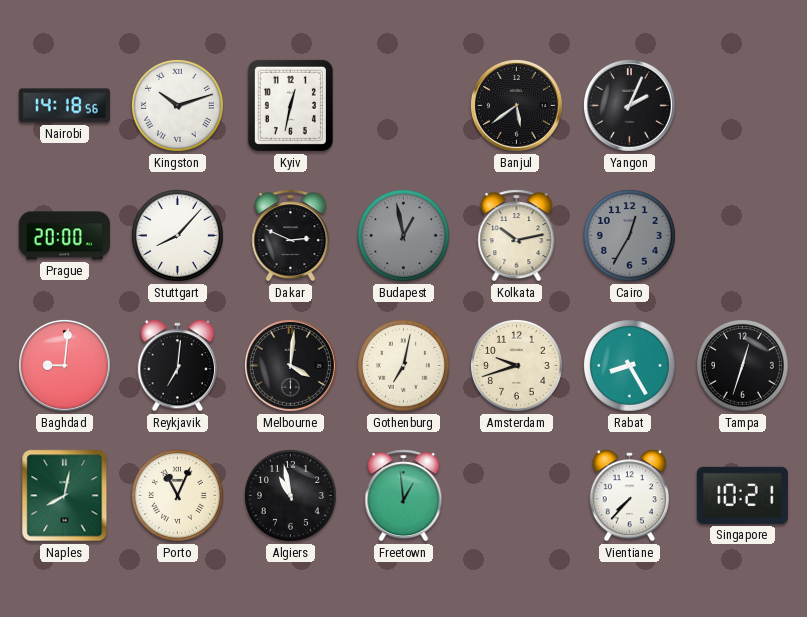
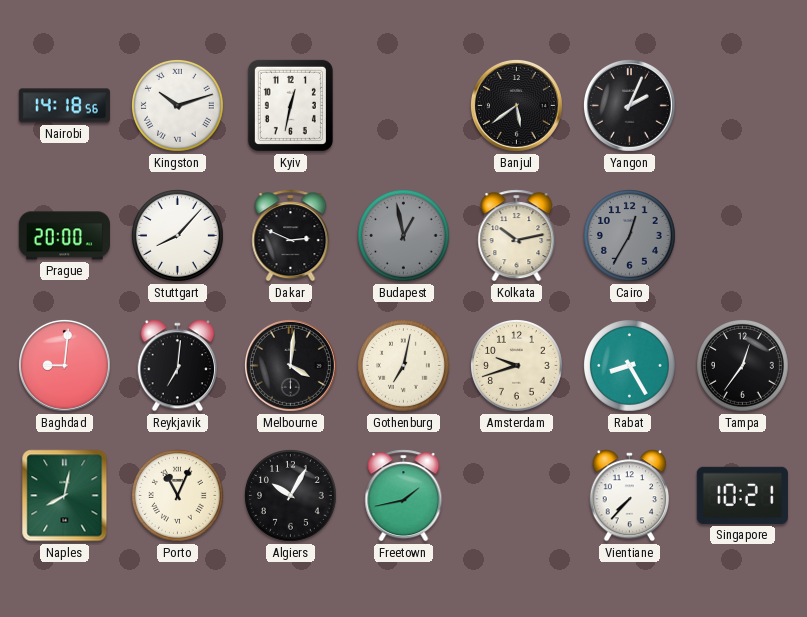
Tampa: 12:33 -> 12:36
Algiers: 10:58 -> 10:05
Freetown: 12:59 -> 1:43
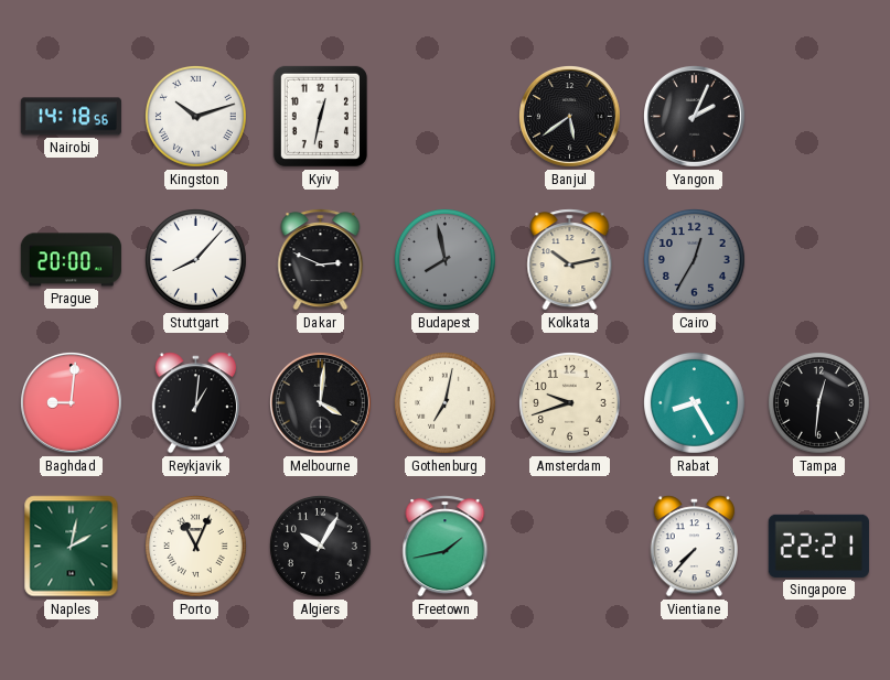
Budapest: 12:58 -> 7:58
Reykjavik: 7:01 -> 1:01
Tampa: 12:36 -> 12:31
Naples: 8:02 -> 2:02
Singapore: 10:21 -> 22:21
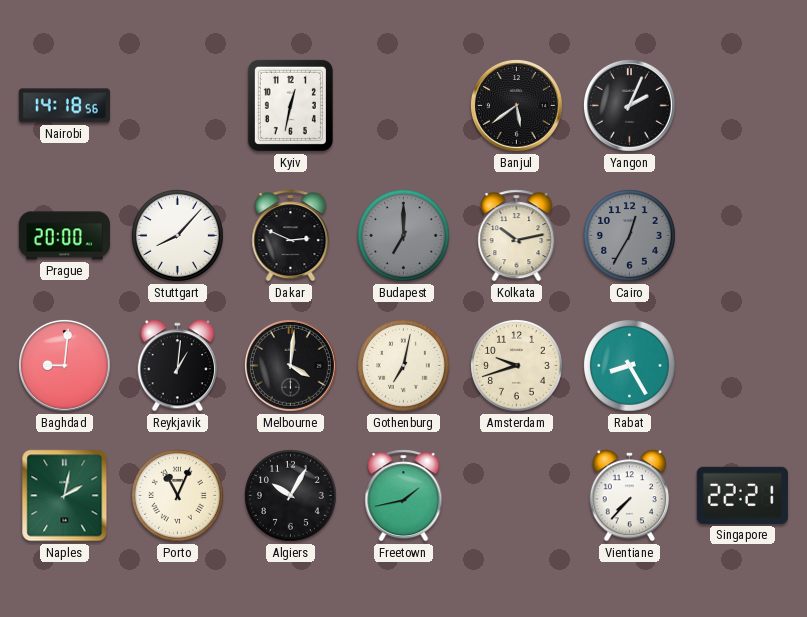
Kingston: 10:12 -> none
Budapest: 7:58 -> 7:00
Tampa: 12:31 -> none
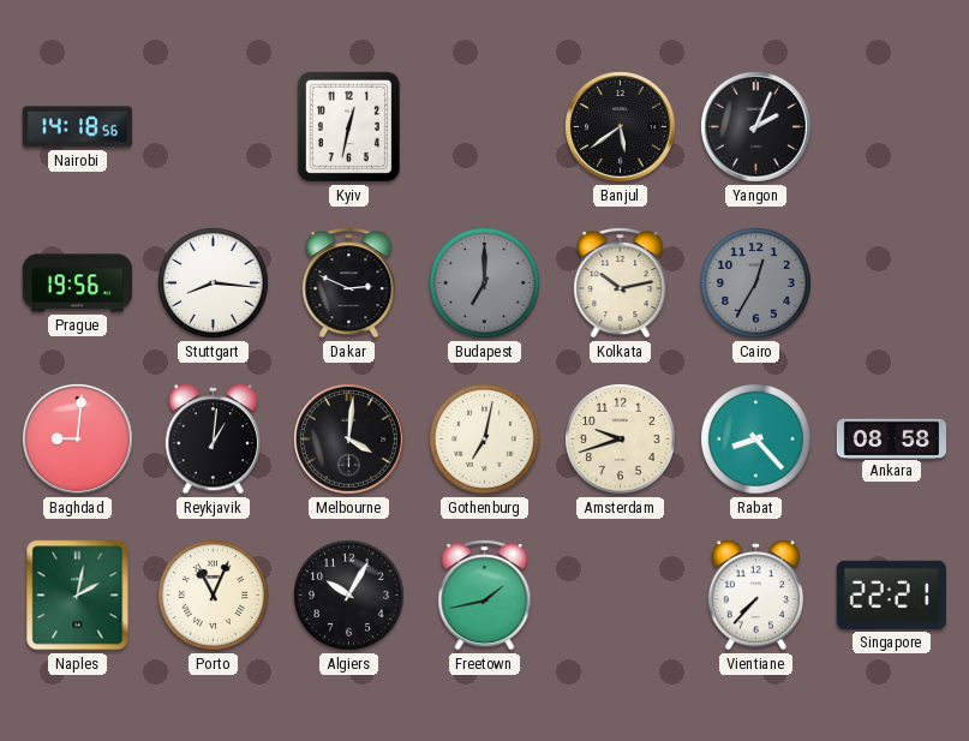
Prague: 20:00 -> 19:56
Stuttgart: 8:07 -> 8:16
Rabat: 8:25 -> 8:23
Ankara: none -> 08:58
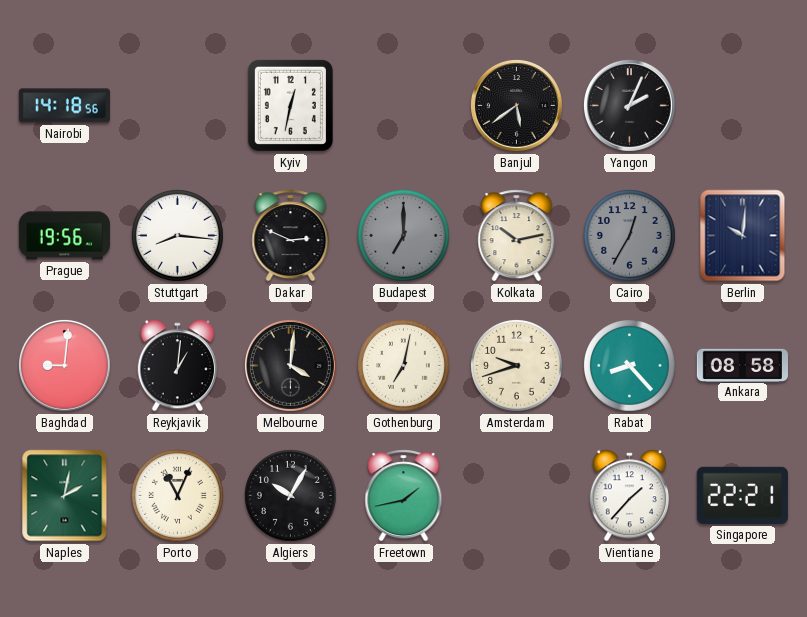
Berlin: none -> 10:01
Vientiane: 7:37 -> 1:37
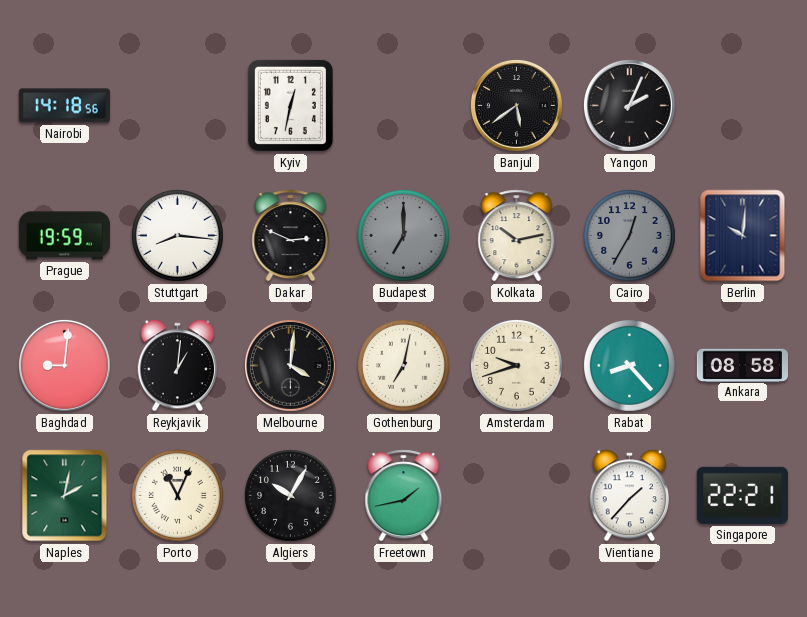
Prague: 19:56 -> 19:59
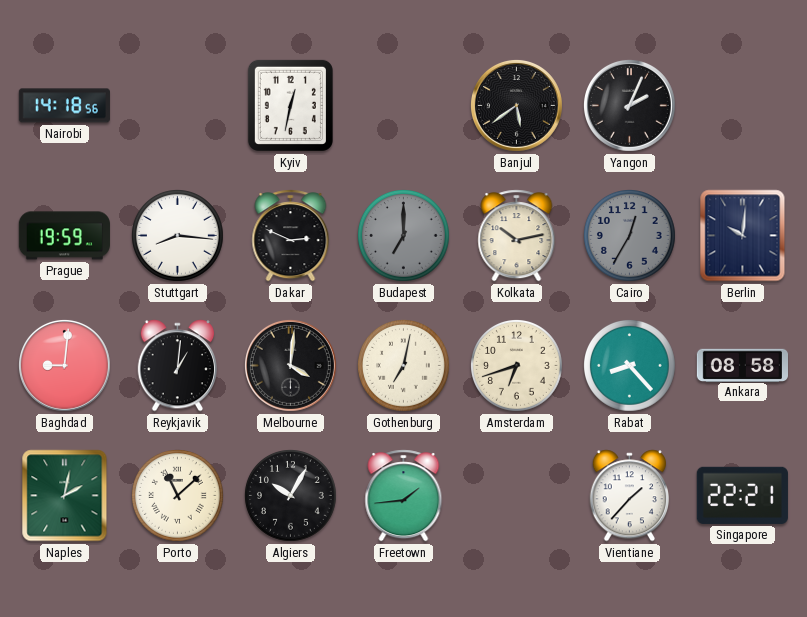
Amsterdam: 9:42 -> 6:42
Porto: 11:04 -> 11:08
Freetown: 1:43 -> 1:44
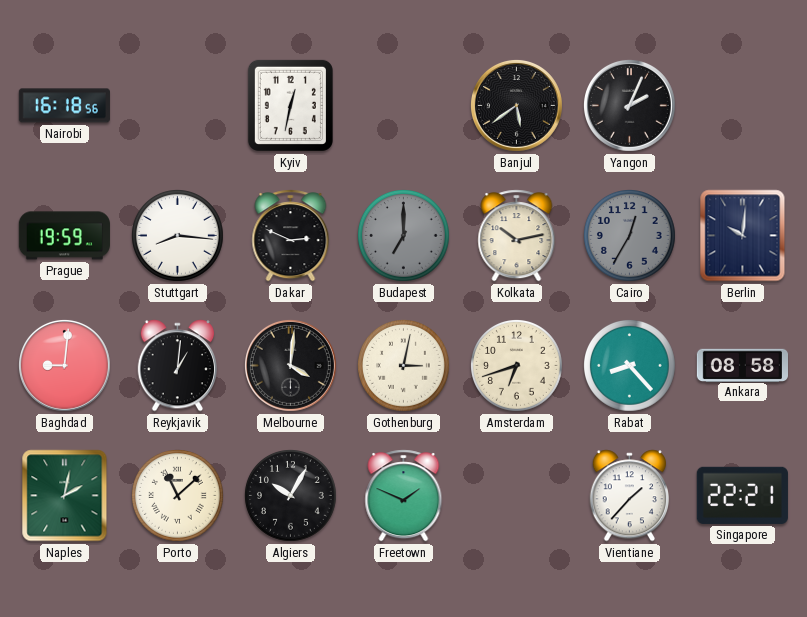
Nairobi: 14:18 -> 16:18
Gothenburg: 7:02 -> 3:02
Freetown: 1:44 -> 1:49
